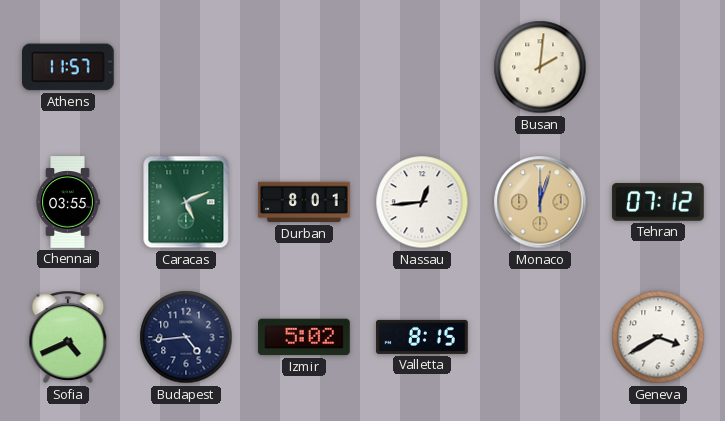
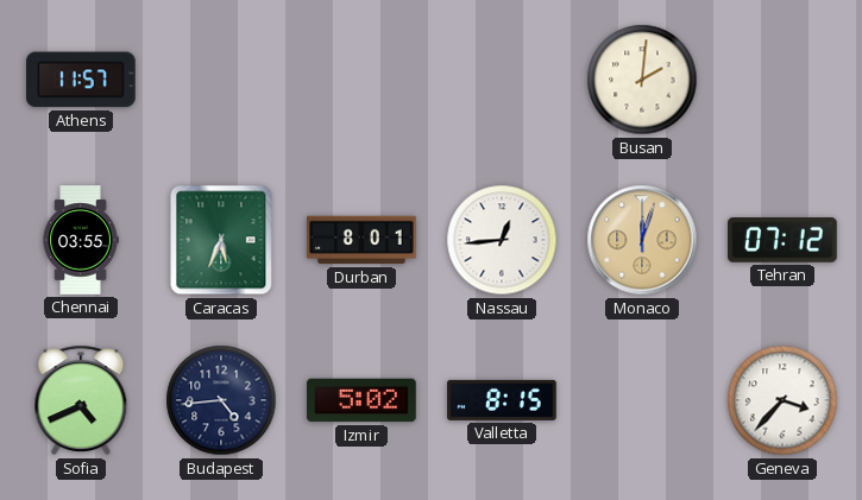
Caracas: 5:11 -> 5:34
Geneva: 3:40 -> 3:37
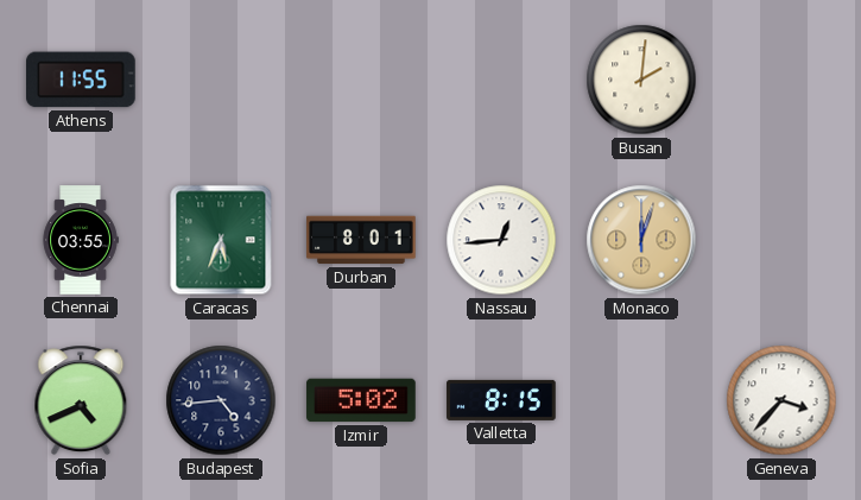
Athens: 11:57 -> 11:55
Tehran: 07:12 -> none
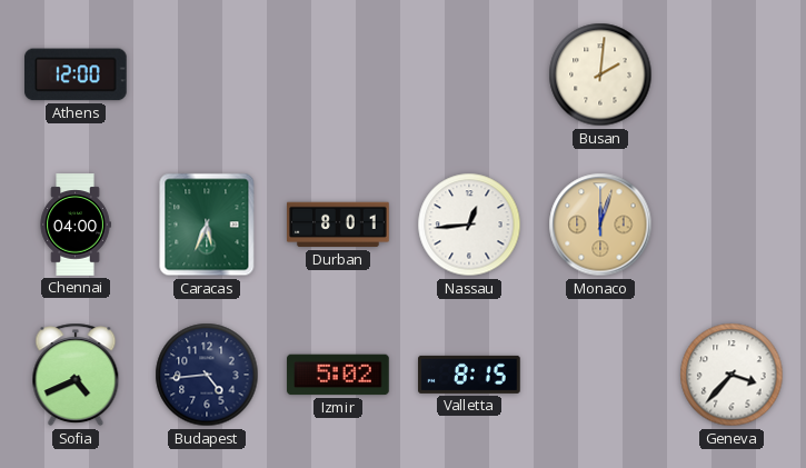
Athens: 11:55 -> 12:00
Chennai: 03:55 -> 04:00
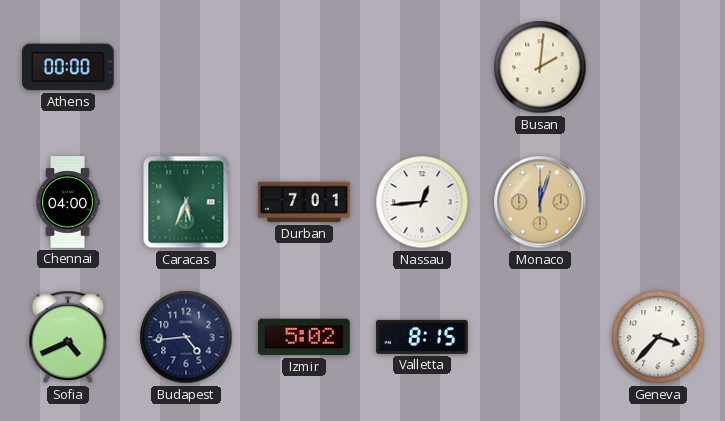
Athens: 12:00 -> 00:00
Durban: 8:01 -> 7:01
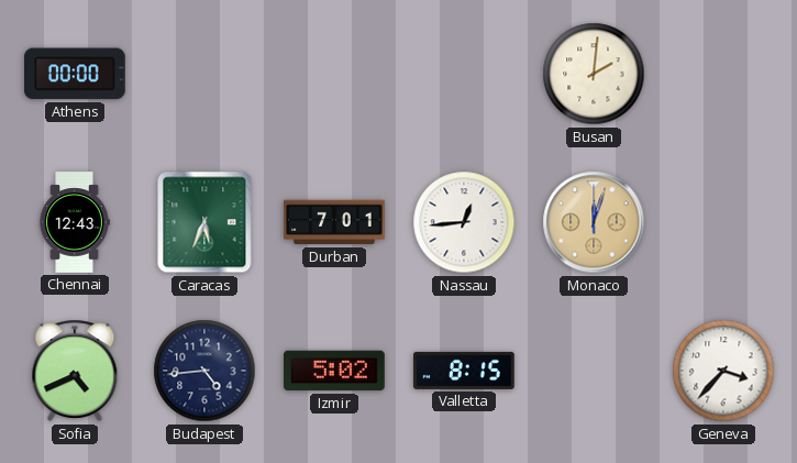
Chennai: 04:00 -> 12:43
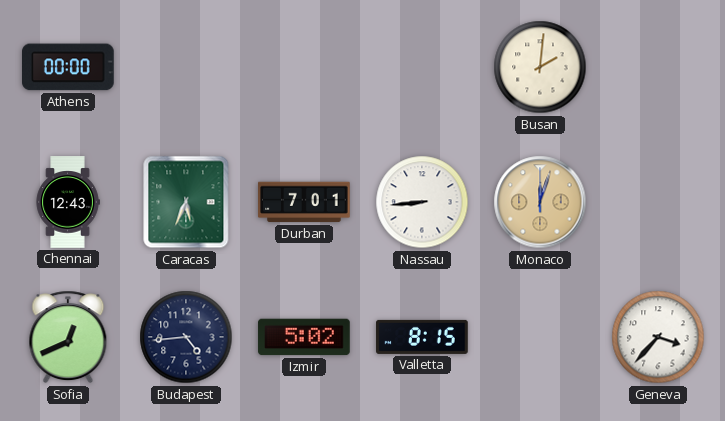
Nassau: 12:44 -> 8:44
Sofia: 4:41 -> 12:41
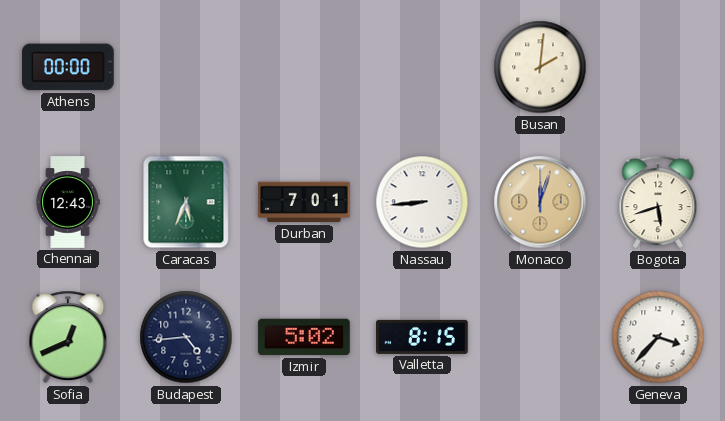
Bogota: none -> 5:42
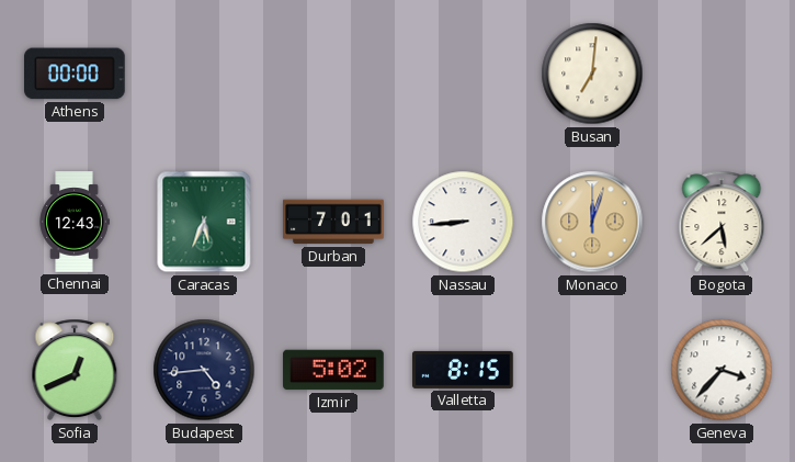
Busan: 2:01 -> 7:01
Bogota: 5:42 -> 5:38
